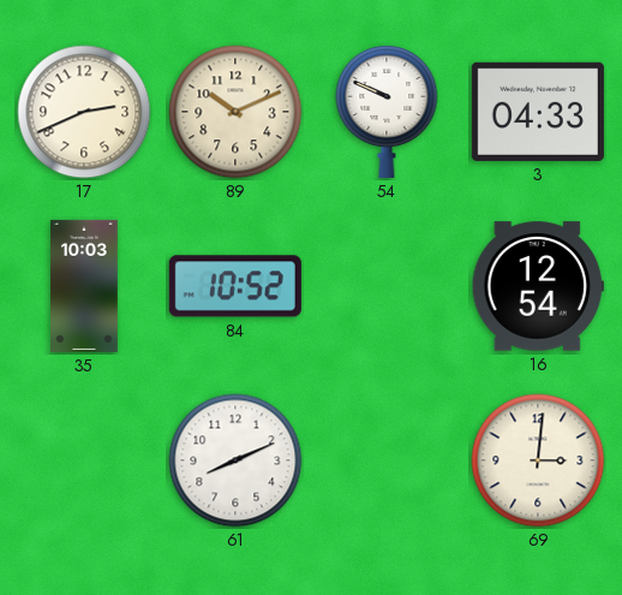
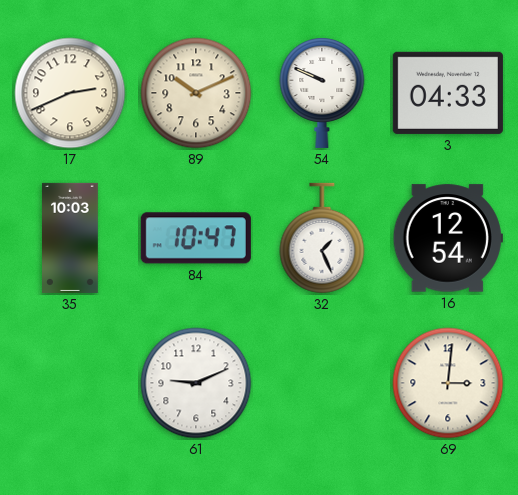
84: 10:52 -> 10:47
32: none -> 1:26
61: 8:11 -> 9:11
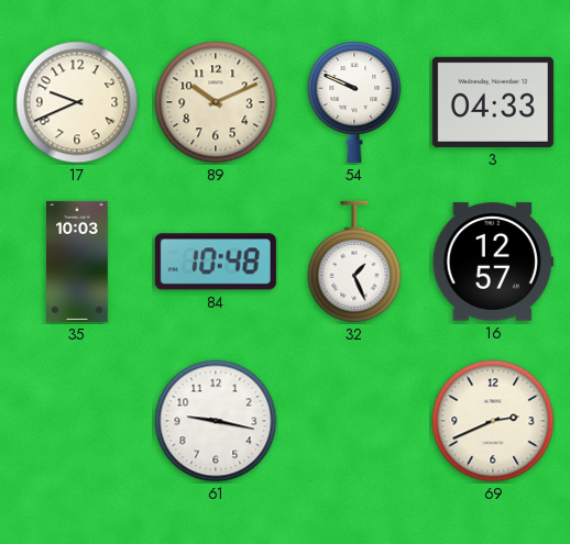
17: 2:41 -> 9:41
84: 10:47 -> 10:48
16: 12:54 -> 12:57
61: 9:11 -> 9:17
69: 3:01 -> 2:41
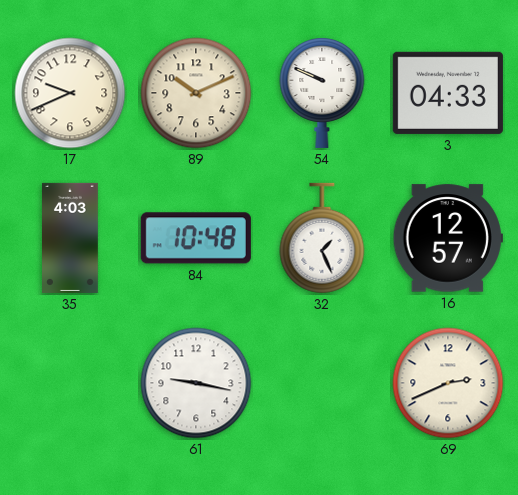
35: 10:03 -> 4:03
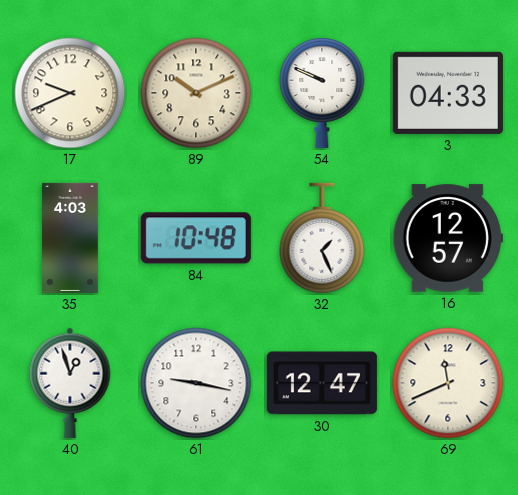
40: none -> 12:57
30: none -> 12:47
69: 2:41 -> 11:41
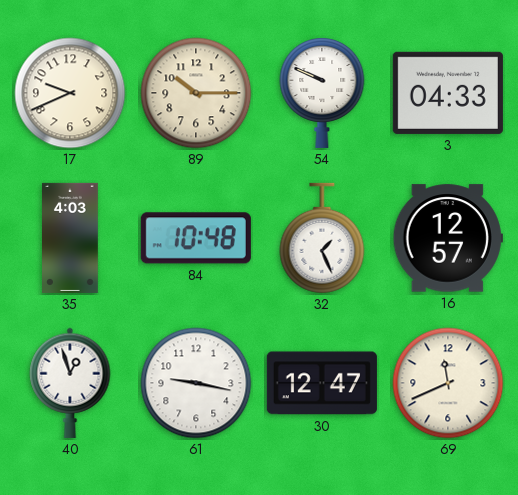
89: 10:11 -> 10:15
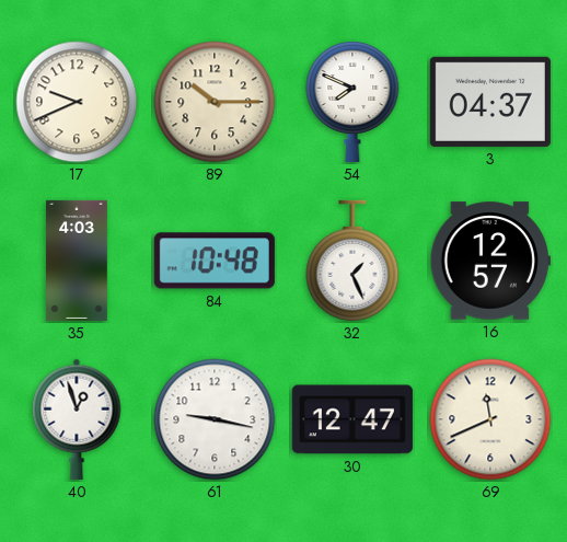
54: 9:49 -> 7:49
3: 04:33 -> 04:37
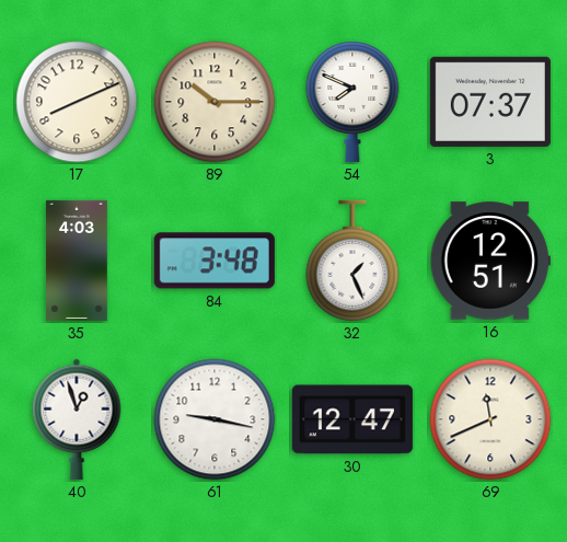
17: 9:41 -> 8:11
3: 04:37 -> 07:37
84: 10:48 -> 3:48
16: 12:57 -> 12:51
